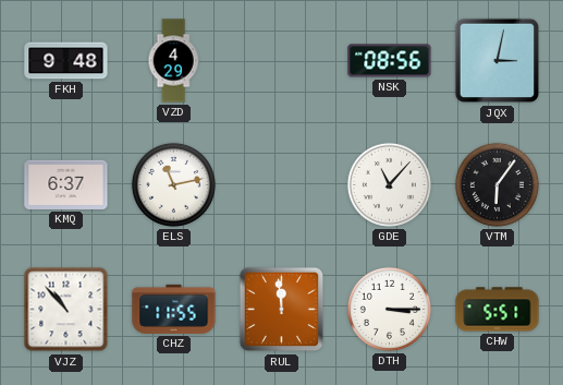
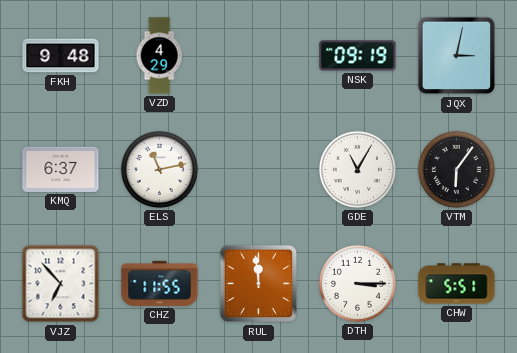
NSK: 08:56 -> 09:19
GDE: 11:07 -> 11:05
VJZ: 10:53 -> 6:53
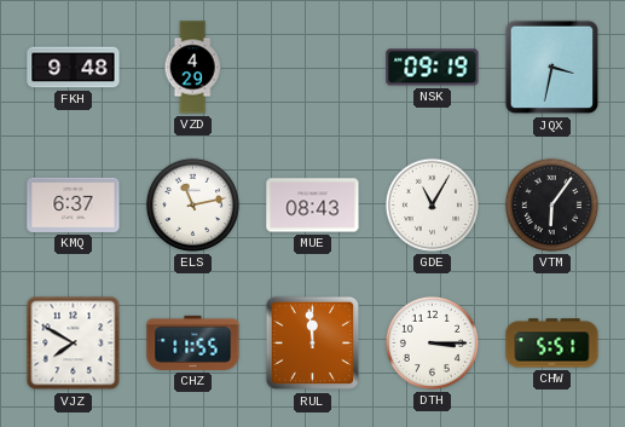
JQX: 3:02 -> 3:32
MUE: none -> 08:43
VJZ: 6:53 -> 7:50
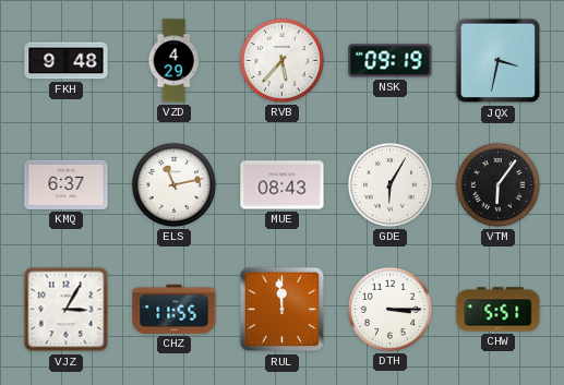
RVB: none -> 5:37
GDE: 11:05 -> 6:05
VJZ: 7:50 -> 3:05
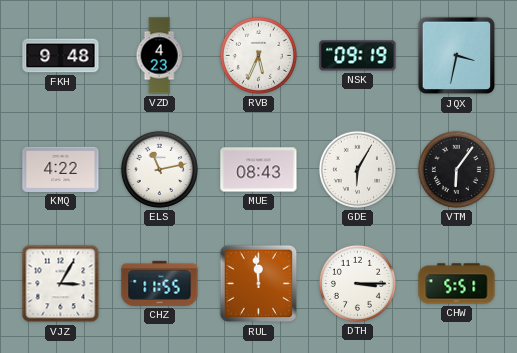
VZD: 4:29 -> 4:23
RVB: 5:37 -> 5:34
KMQ: 6:37 -> 4:22
